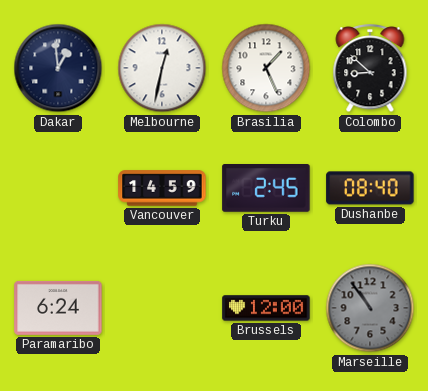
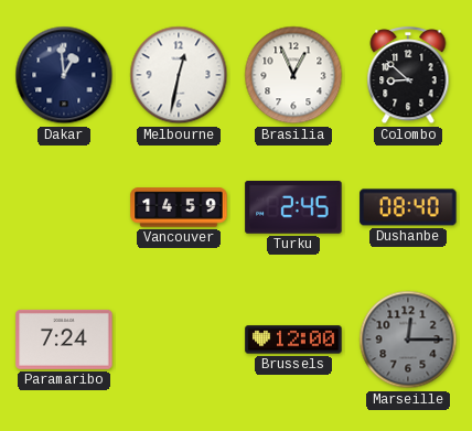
Brasilia: 1:26 -> 12:56
Paramaribo: 6:24 -> 7:24
Marseille: 10:54 -> 12:15
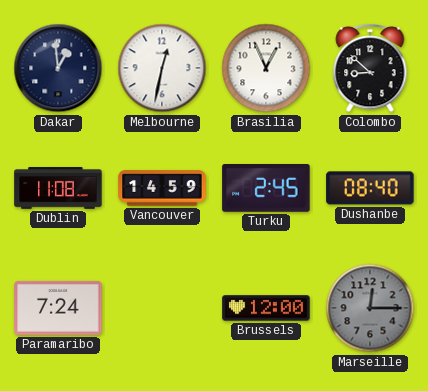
Dublin: none -> 11:08
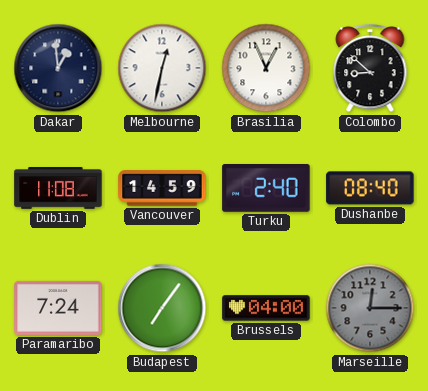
Turku: 2:45 -> 2:40
Budapest: none -> 7:06
Brussels: 12:00 -> 04:00
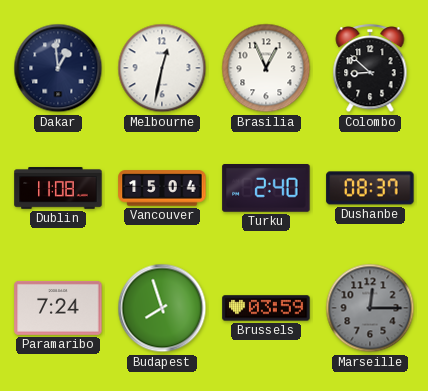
Vancouver: 14:59 -> 15:04
Dushanbe: 08:40 -> 08:37
Budapest: 7:06 -> 7:57
Brussels: 04:00 -> 03:59
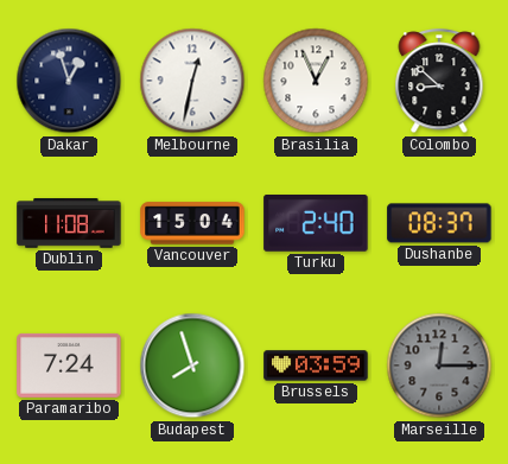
Dakar: 12:59 -> 12:57
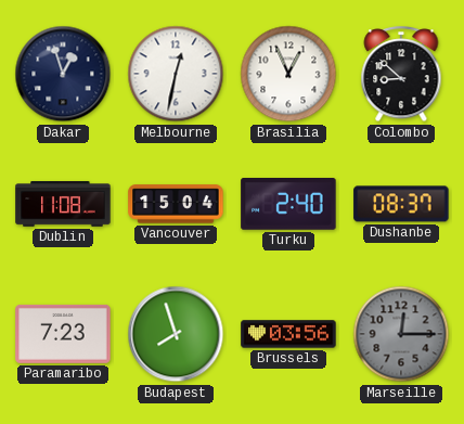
Paramaribo: 7:24 -> 7:23
Brussels: 03:59 -> 03:56
